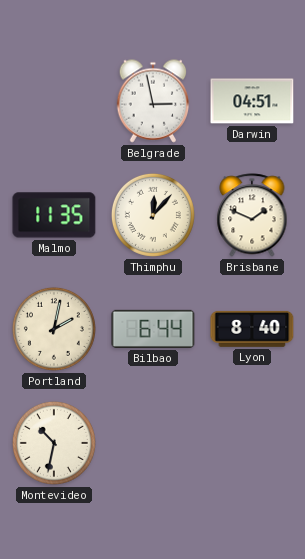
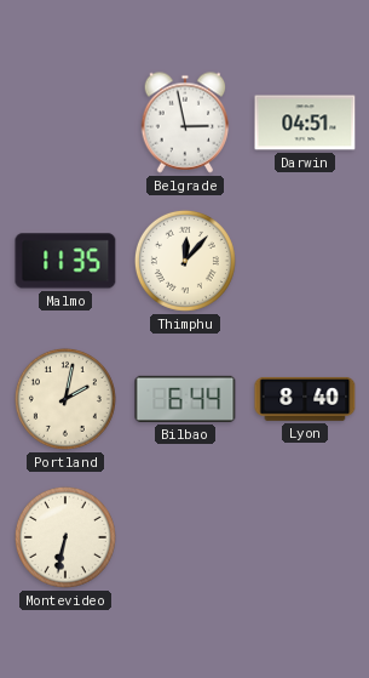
Brisbane: 1:49 -> none
Montevideo: 10:32 -> 6:32
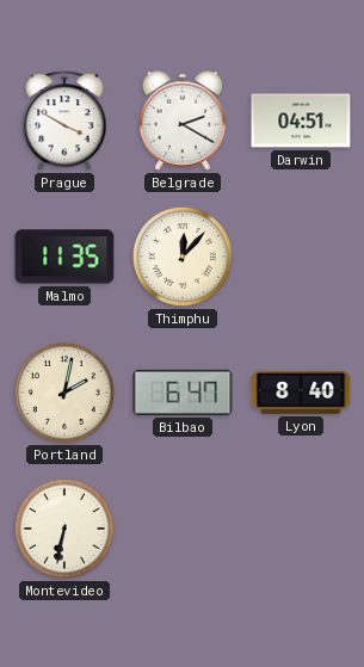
Prague: none -> 3:50
Belgrade: 2:58 -> 2:20
Bilbao: 6:44 -> 6:47
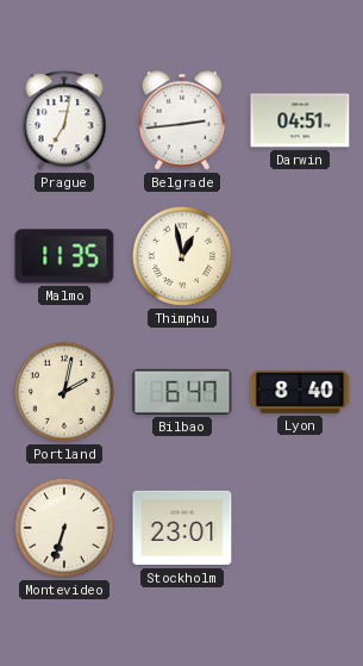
Prague: 3:50 -> 7:02
Belgrade: 2:20 -> 2:44
Thimphu: 12:07 -> 12:58
Montevideo: 6:32 -> 6:33
Stockholm: none -> 23:01
